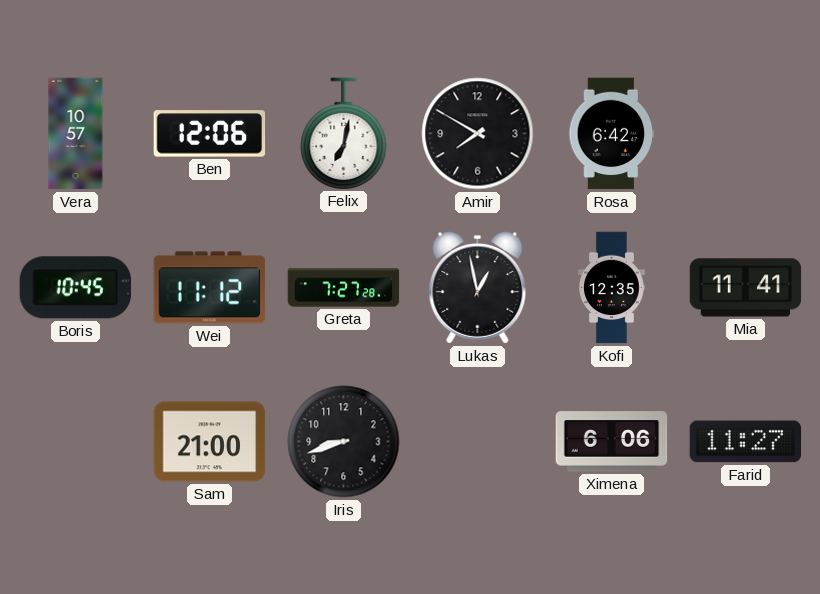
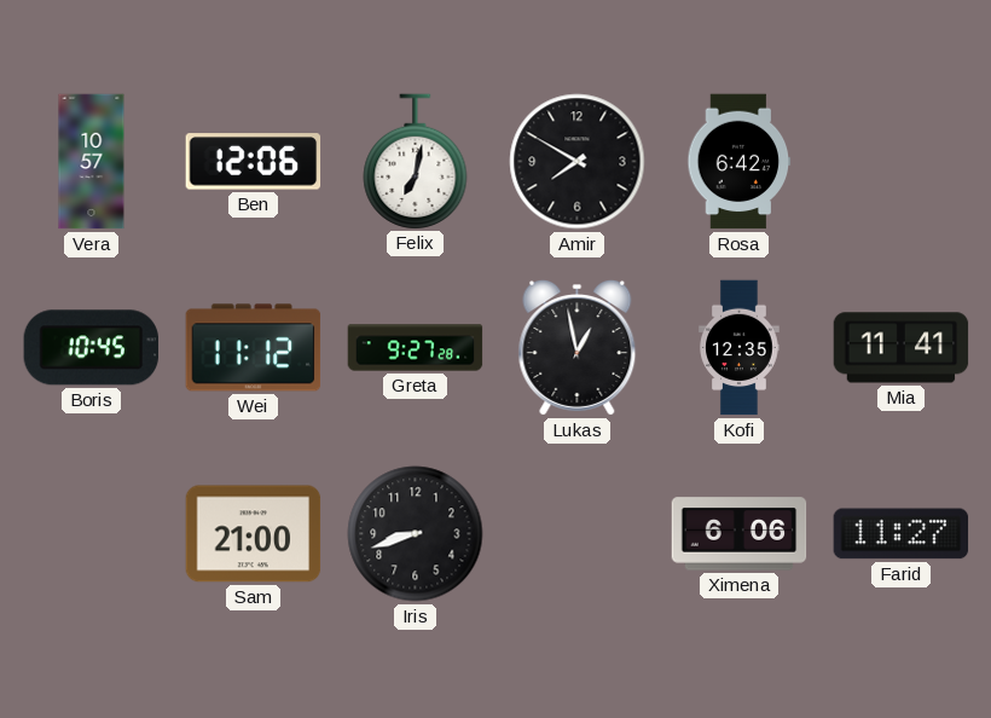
Greta: 7:27 -> 9:27
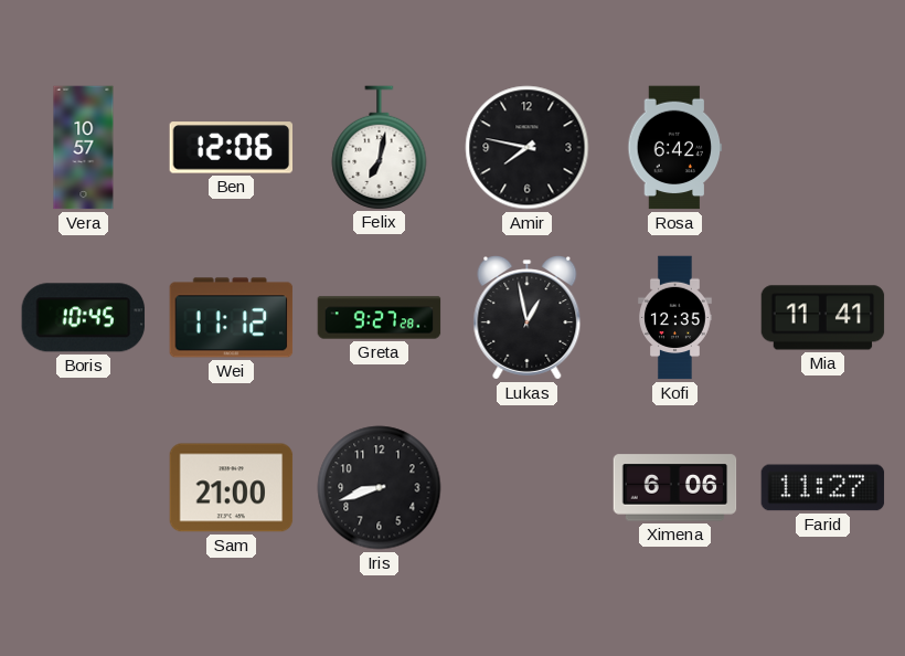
Amir: 7:50 -> 7:47
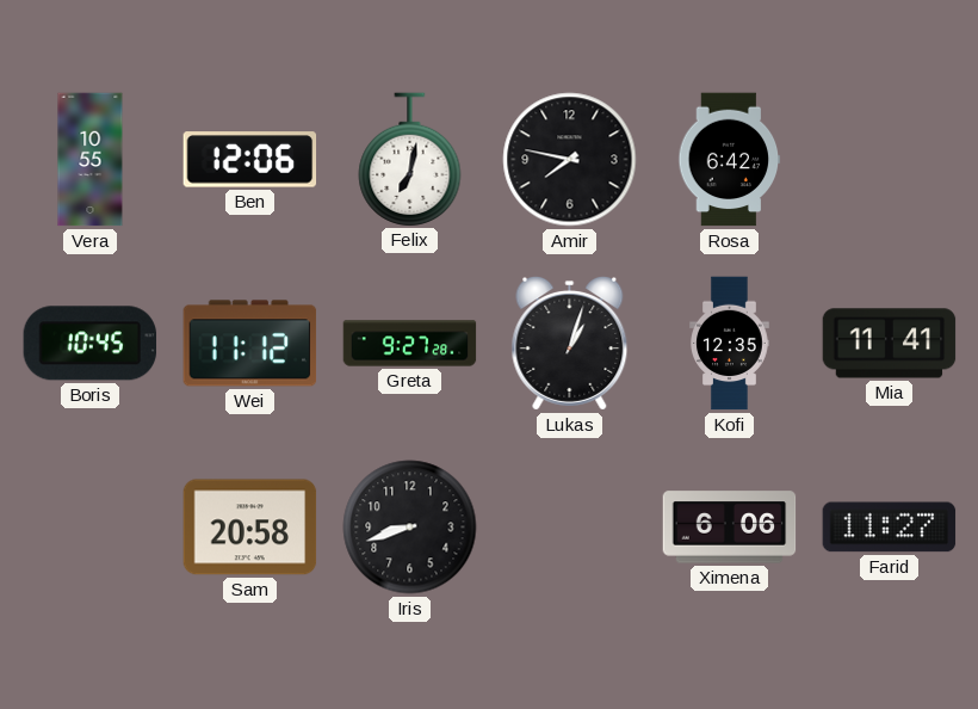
Vera: 10:57 -> 10:55
Lukas: 12:58 -> 1:03
Sam: 21:00 -> 20:58
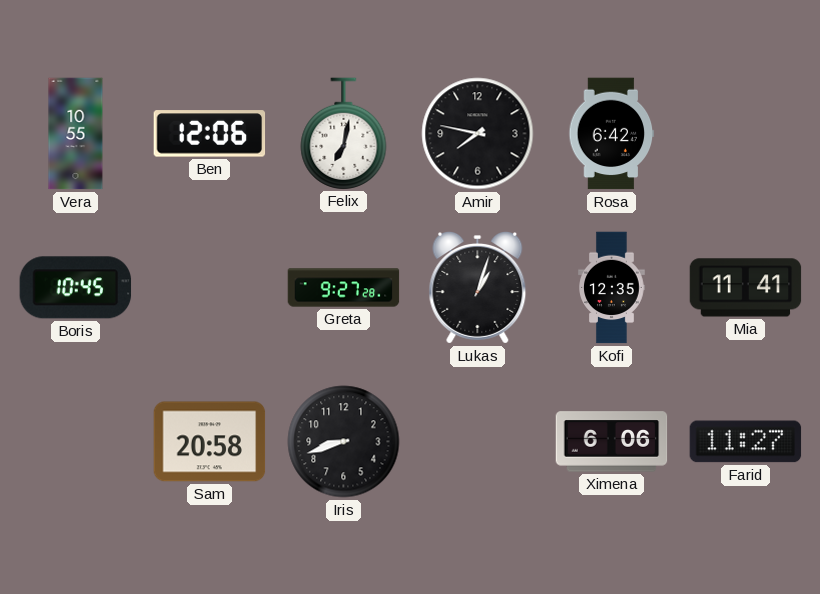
Wei: 11:12 -> none
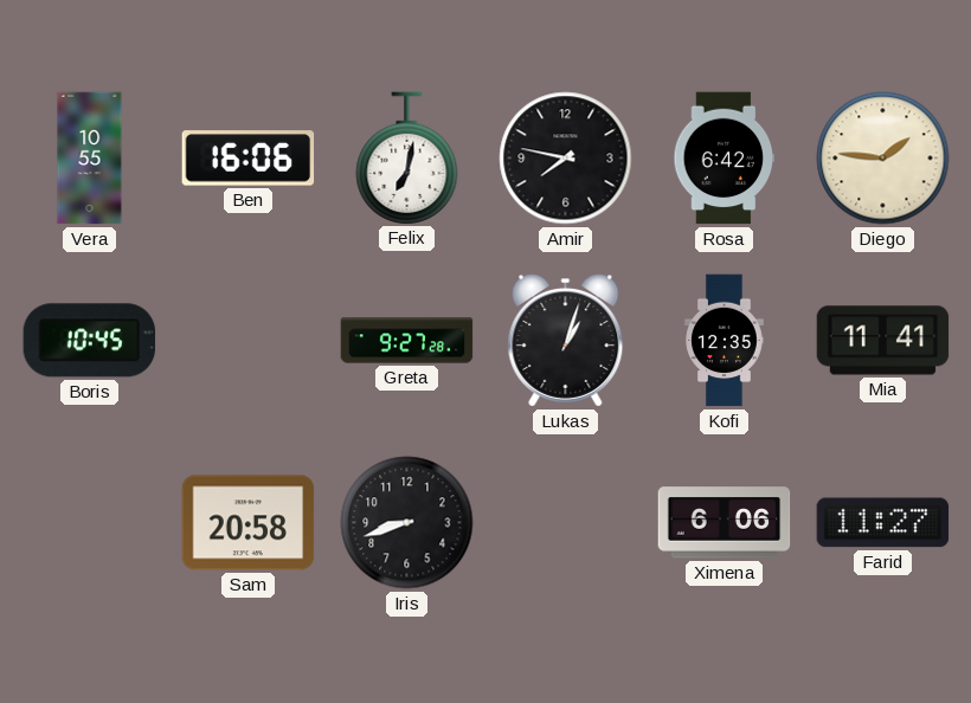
Ben: 12:06 -> 16:06
Diego: none -> 1:46
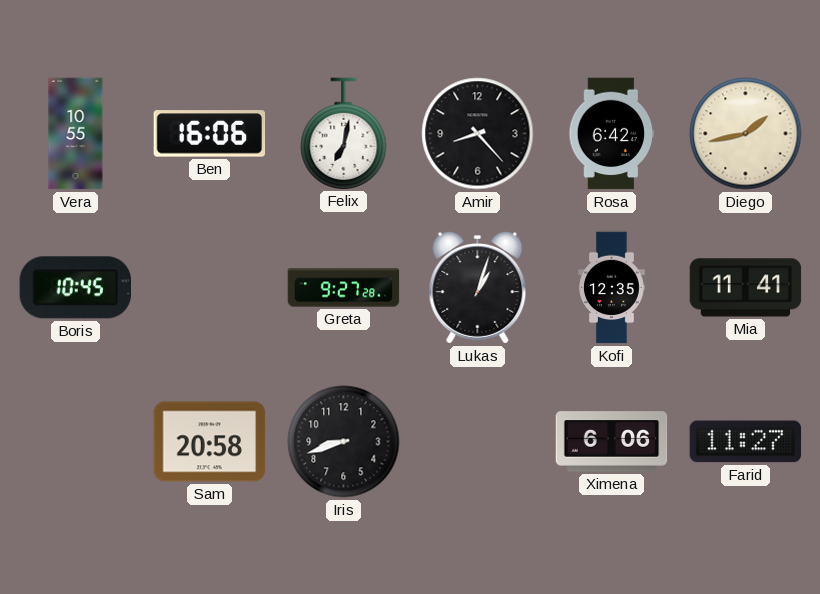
Amir: 7:47 -> 8:23
Diego: 1:46 -> 1:43
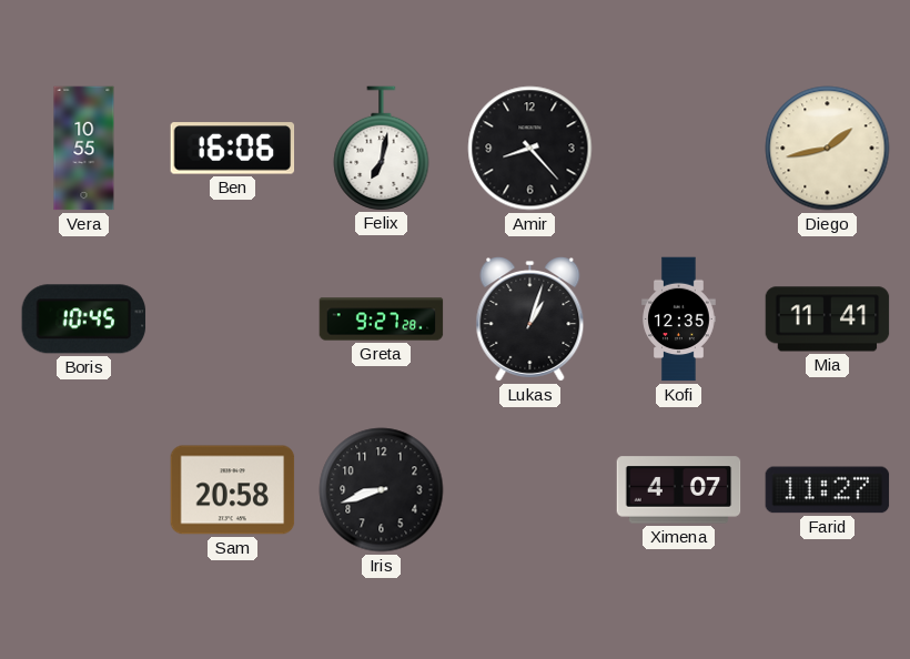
Rosa: 6:42 -> none
Ximena: 6:06 -> 4:07
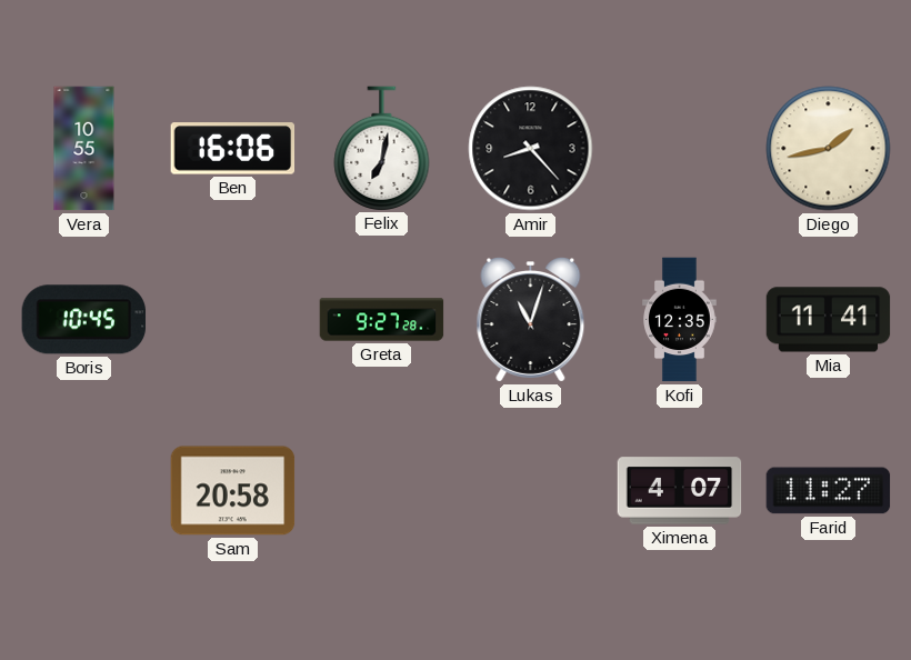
Lukas: 1:03 -> 11:03
Iris: 8:42 -> none
